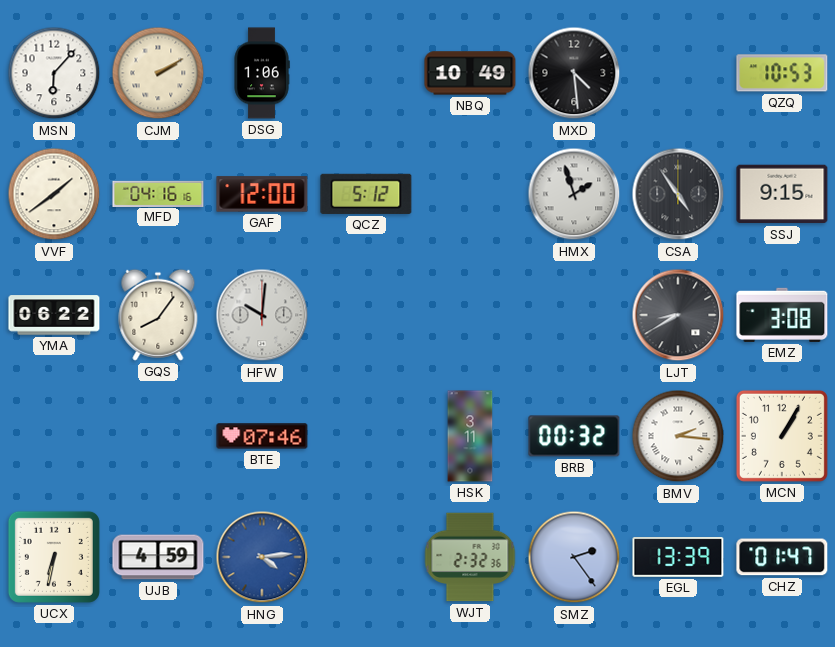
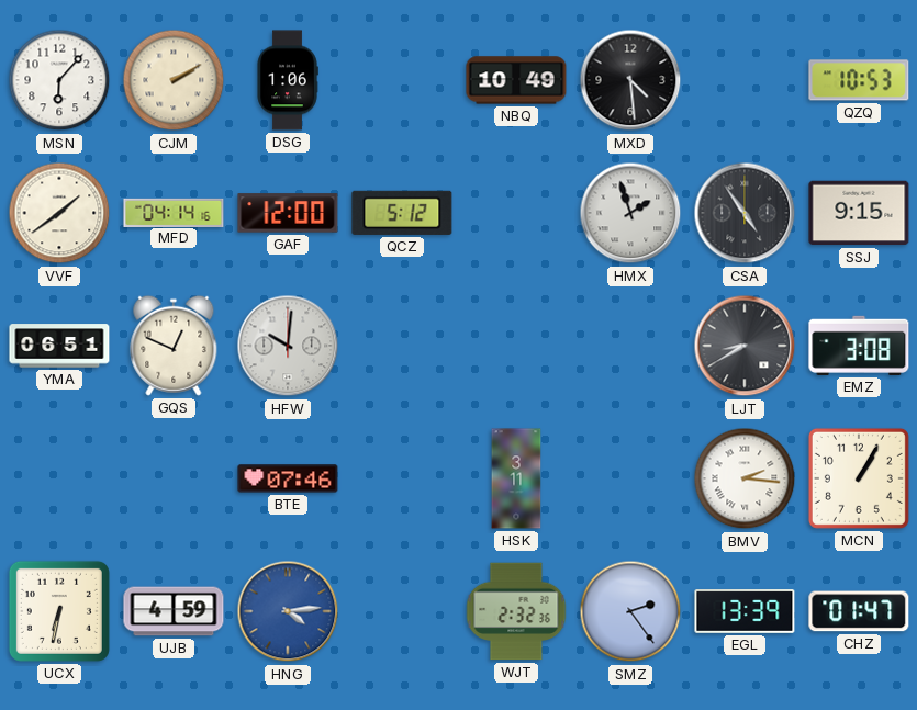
MFD: 04:16 -> 04:14
YMA: 06:22 -> 06:51
GQS: 8:06 -> 12:49
BRB: 00:32 -> none
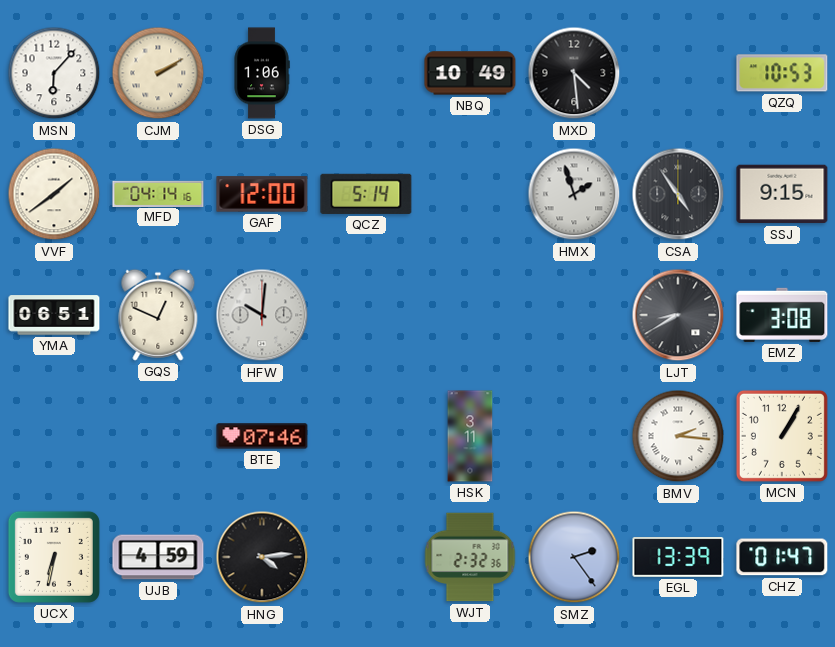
QCZ: 5:12 -> 5:14
HNG dial: blue -> black
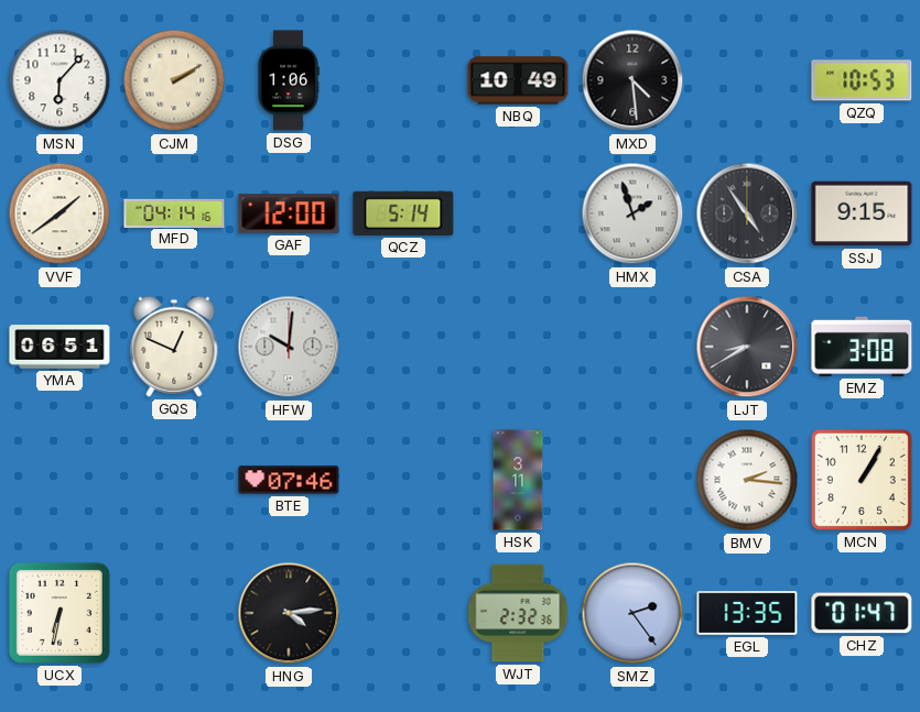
UJB: 4:59 -> none
EGL: 13:39 -> 13:35
